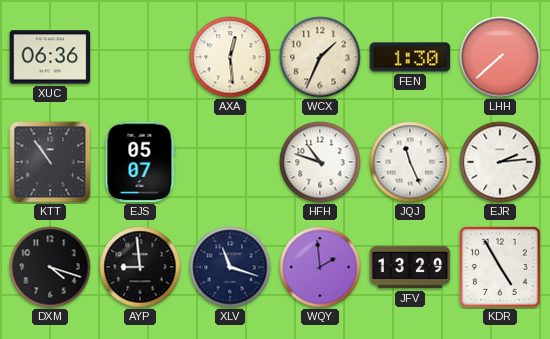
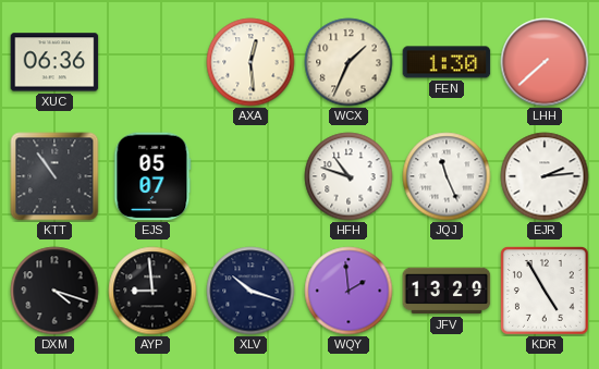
XLV: 11:18 -> 10:18
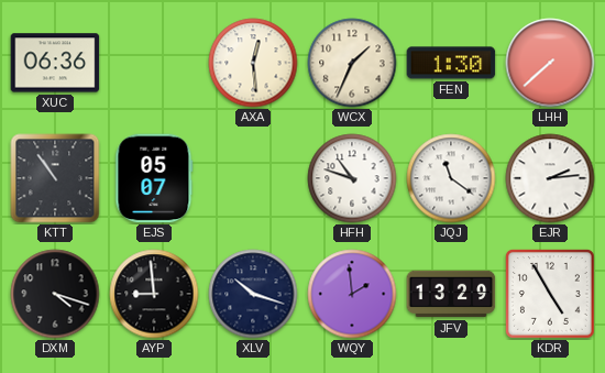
JQJ: 11:26 -> 11:21
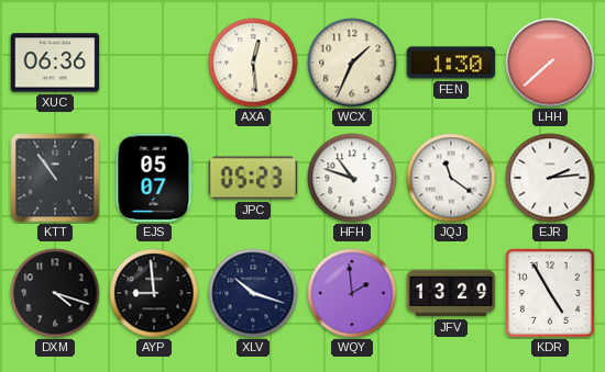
JPC: none -> 05:23
